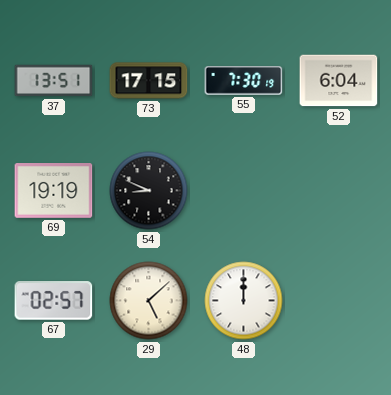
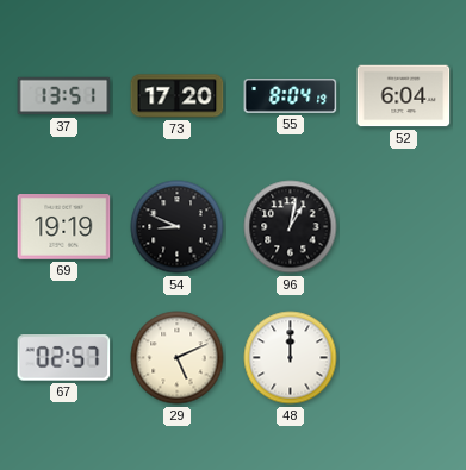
73: 17:15 -> 17:20
55: 7:30 -> 8:04
96: none -> 1:02
29: 5:08 -> 5:11
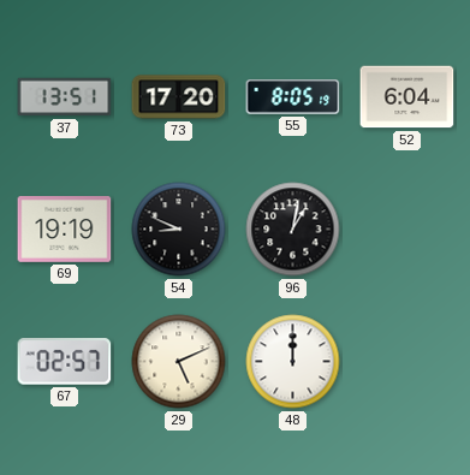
55: 8:04 -> 8:05
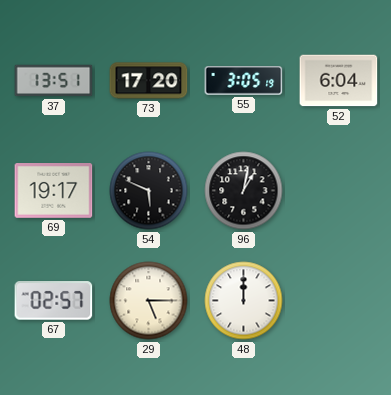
55: 8:05 -> 3:05
69: 19:19 -> 19:17
54: 8:49 -> 5:49
29: 5:11 -> 5:15
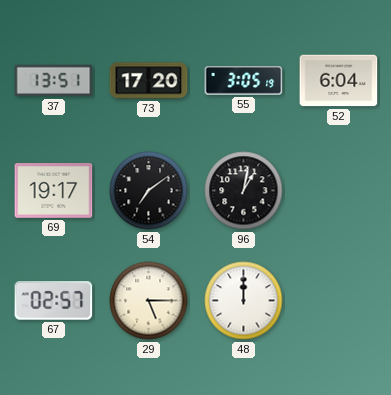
54: 5:49 -> 7:09
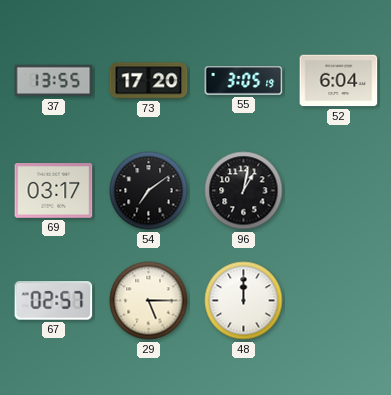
37: 13:51 -> 13:55
69: 19:17 -> 03:17
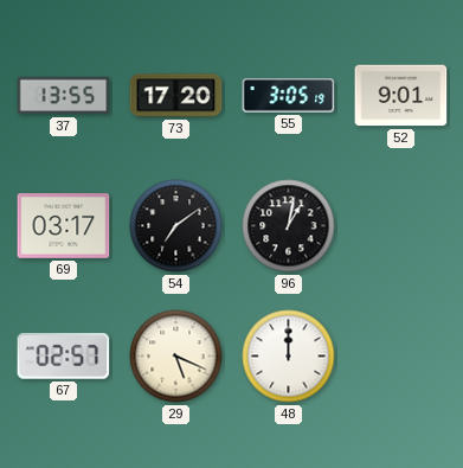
52: 6:04 -> 9:01
29: 5:15 -> 5:19
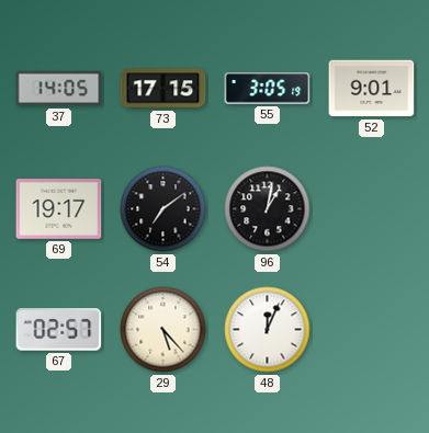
37: 13:55 -> 14:05
73: 17:20 -> 17:15
69: 03:17 -> 19:17
29: 5:19 -> 5:23
48: 12:00 -> 12:04
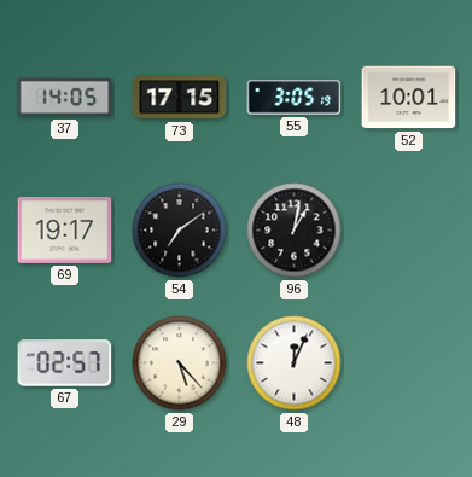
52: 9:01 -> 10:01
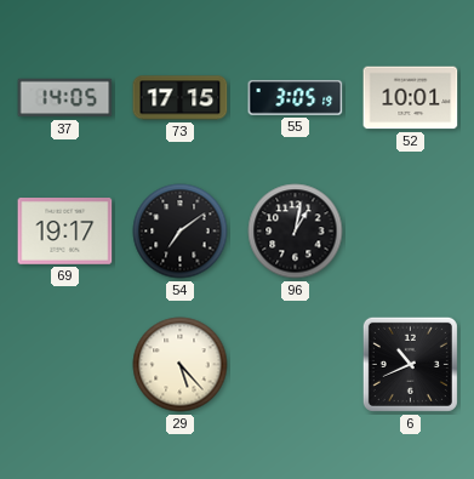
67: 02:57 -> none
48: 12:04 -> none
6: none -> 10:41
